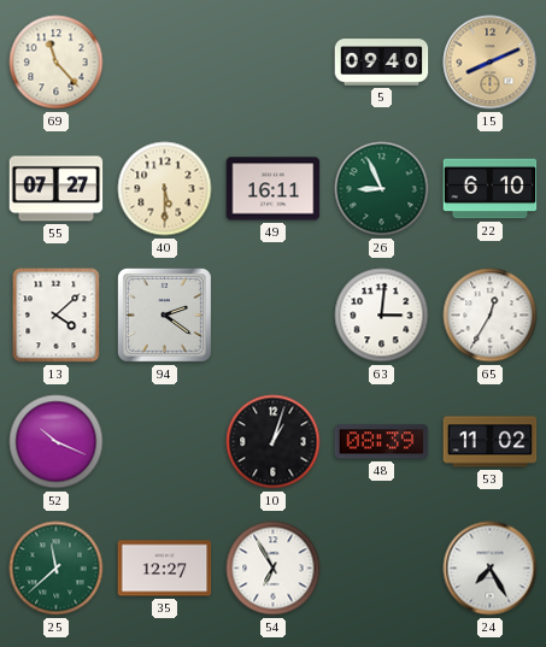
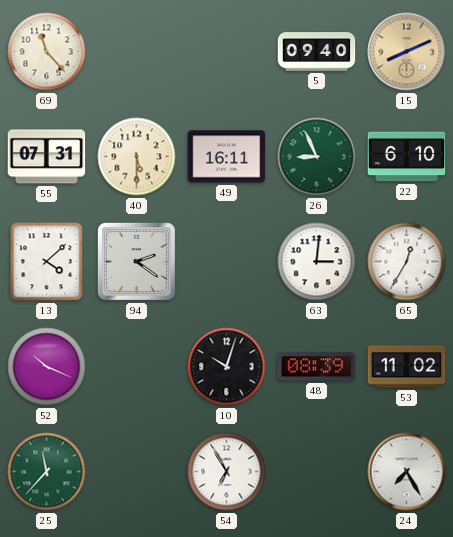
55: 07:27 -> 07:31
10: 1:03 -> 10:03
25: 11:38 -> 11:37
35: 12:27 -> none
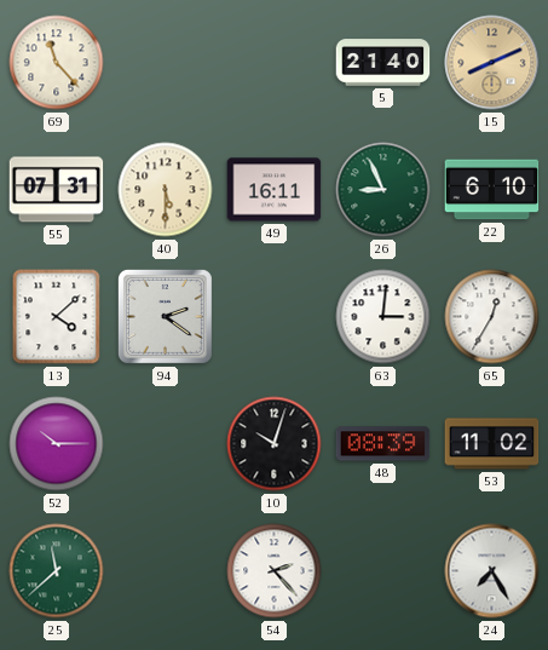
5: 09:40 -> 21:40
52: 10:19 -> 10:15
25: 11:37 -> 11:38
54: 6:55 -> 2:23
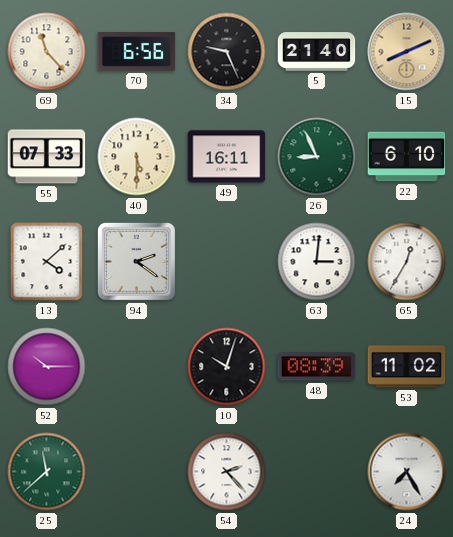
70: none -> 6:56
34: none -> 9:26
55: 07:31 -> 07:33
